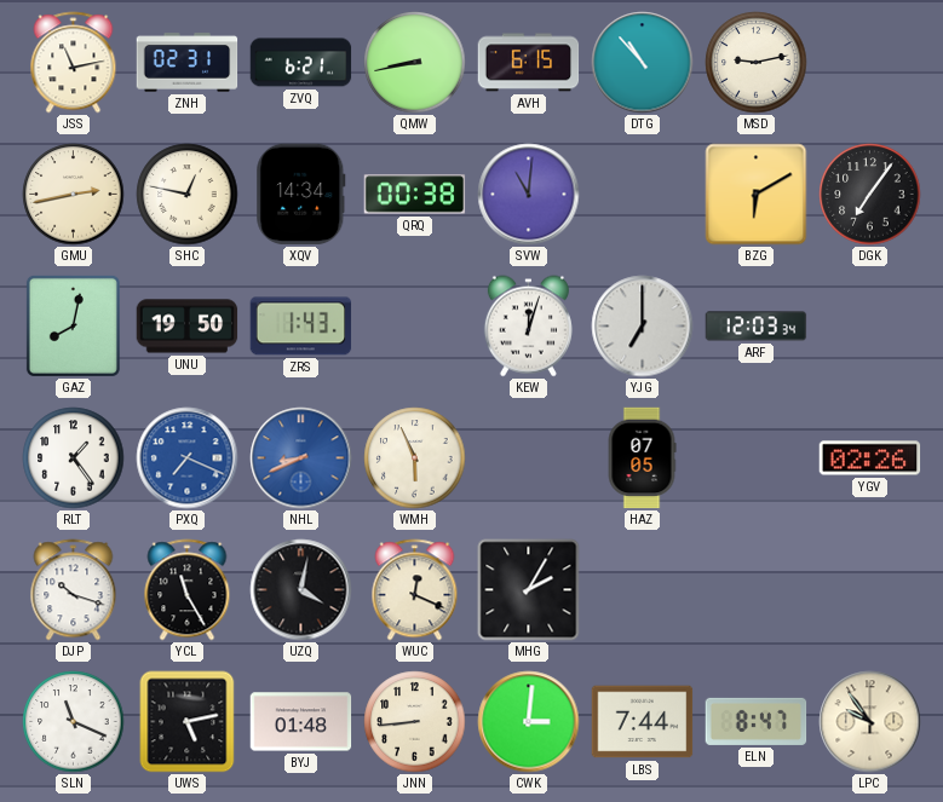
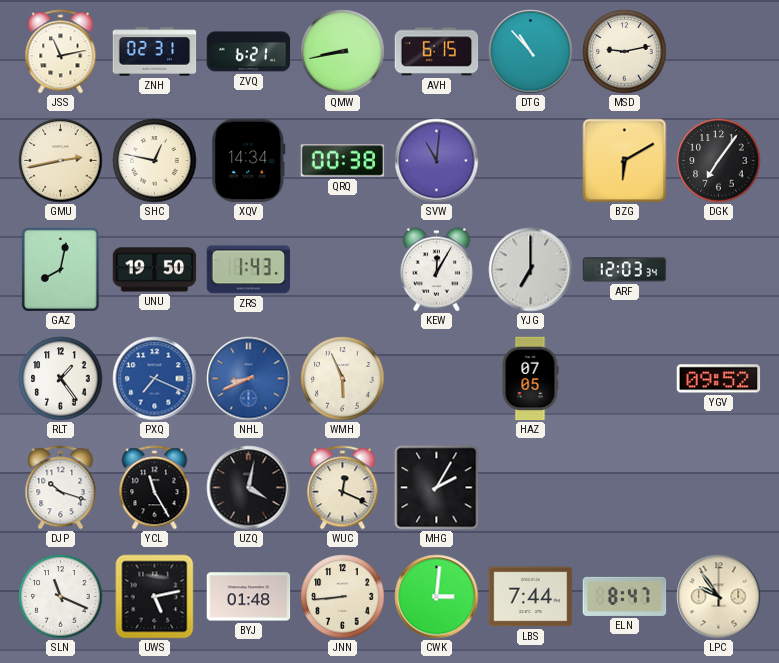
KEW: 12:03 -> 12:05
YGV: 02:26 -> 09:52
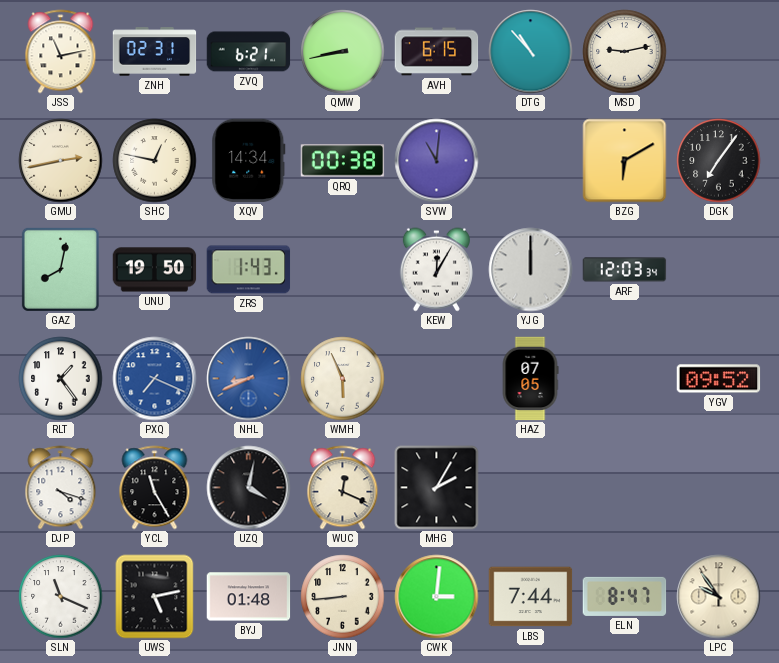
YJG: 7:00 -> 12:00
DJP: 10:18 -> 4:18
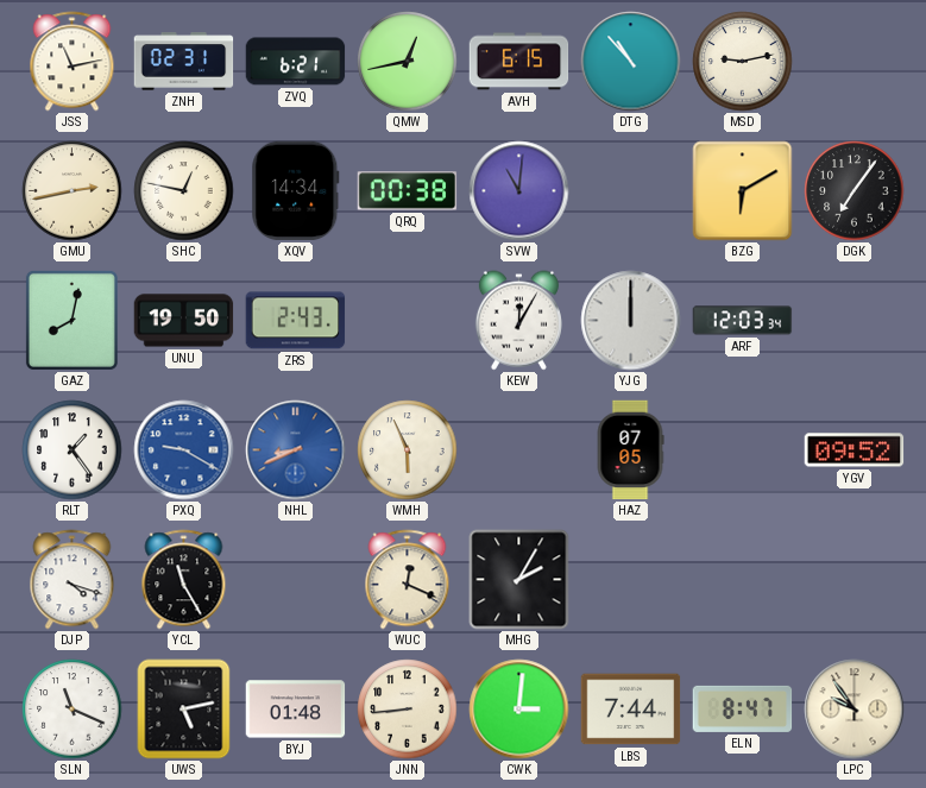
QMW: 8:43 -> 12:43
ZRS: 1:43 -> 2:43
PXQ: 7:19 -> 9:20
UZQ: 4:02 -> none
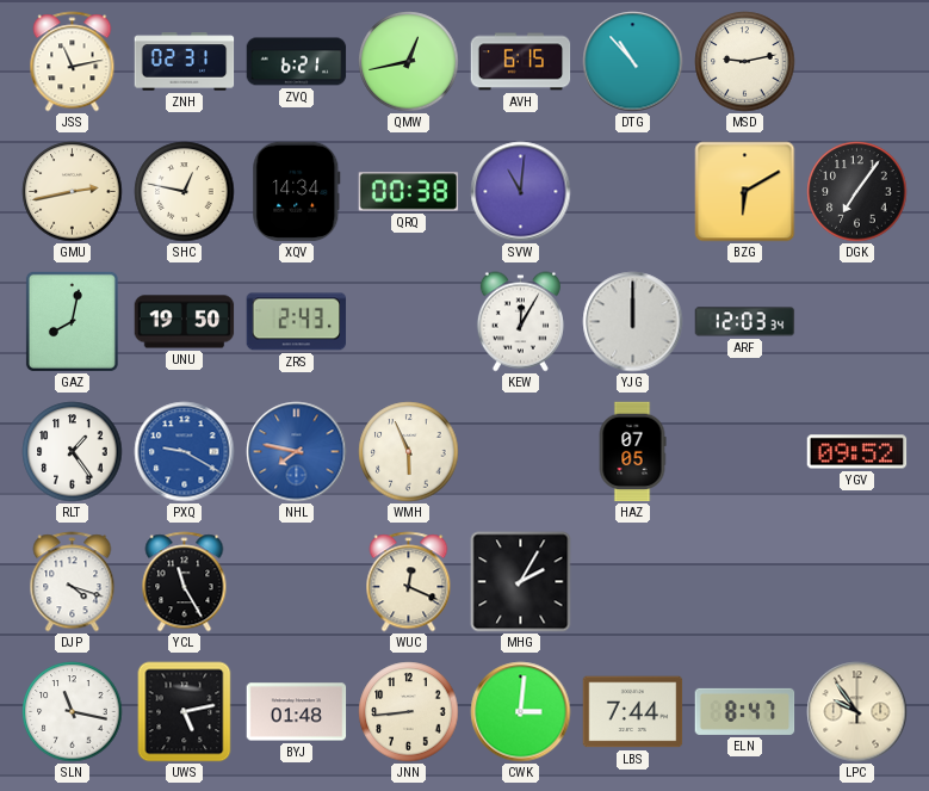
NHL: 8:41 -> 7:47
SLN: 11:19 -> 11:17
